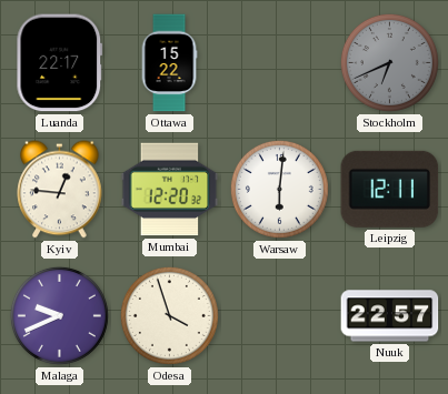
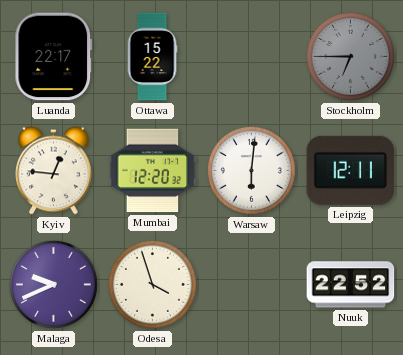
Stockholm: 6:41 -> 6:45
Nuuk: 22:57 -> 22:52
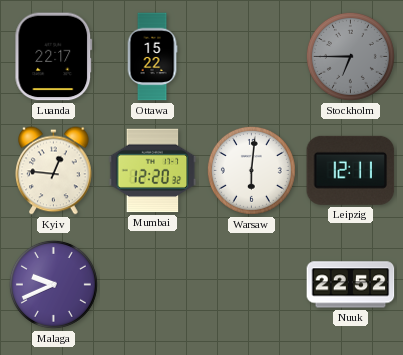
Odesa: 3:57 -> none
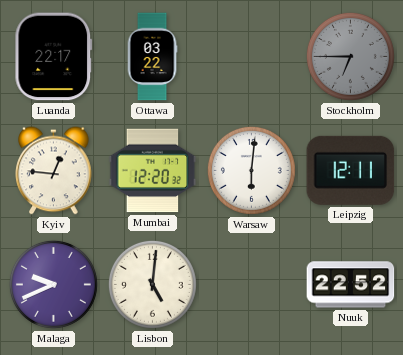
Ottawa: 15:22 -> 03:22
Lisbon: none -> 5:01
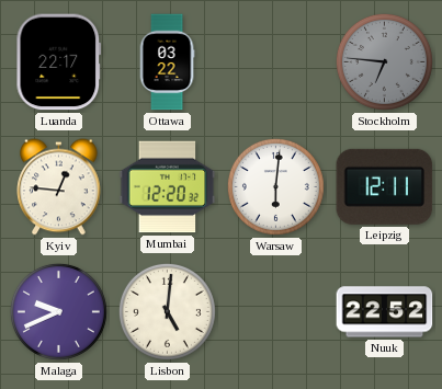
Stockholm: 6:45 -> 6:46
